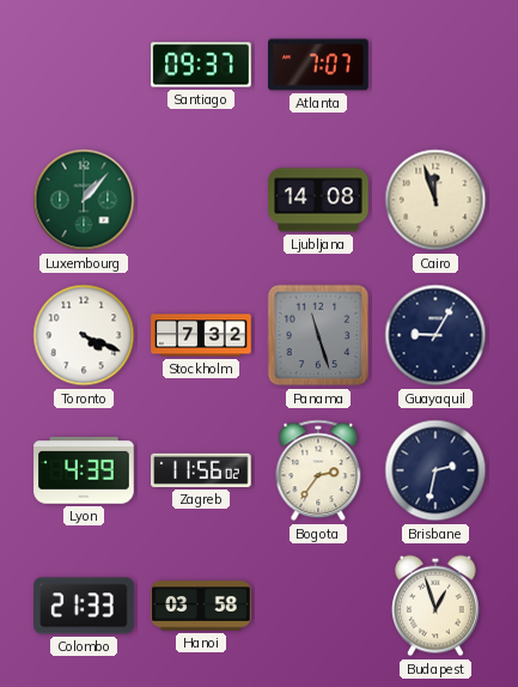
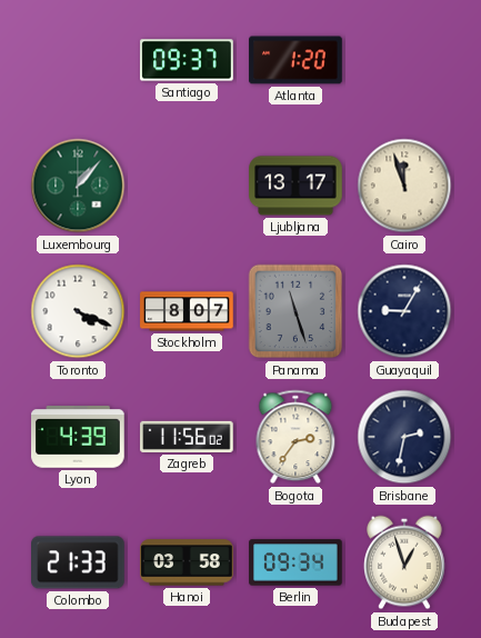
Atlanta: 7:07 -> 1:20
Ljubljana: 14:08 -> 13:17
Stockholm: 7:32 -> 8:07
Berlin: none -> 09:34
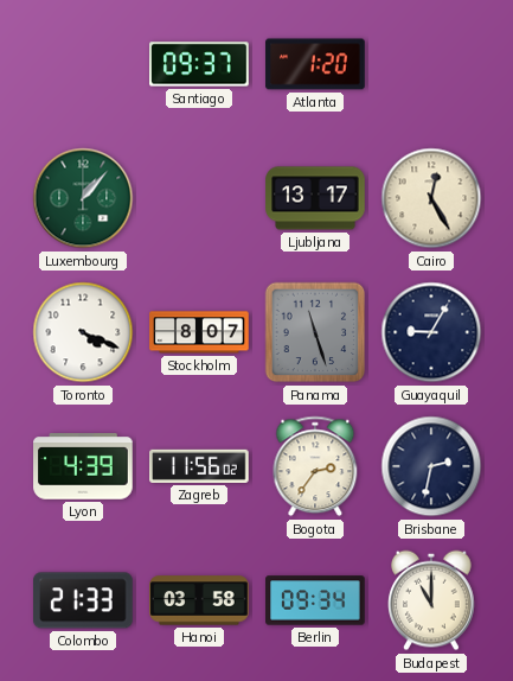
Cairo: 11:57 -> 12:25
Budapest: 12:57 -> 11:00
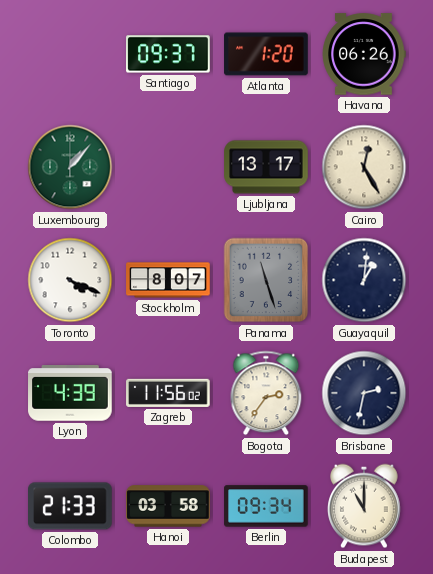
Havana: none -> 06:26
Guayaquil: 9:05 -> 1:01
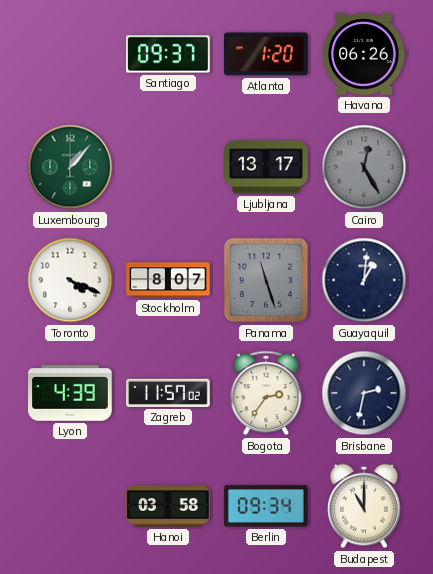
Cairo dial: cream -> grey
Zagreb: 11:56 -> 11:57
Colombo: 21:33 -> none
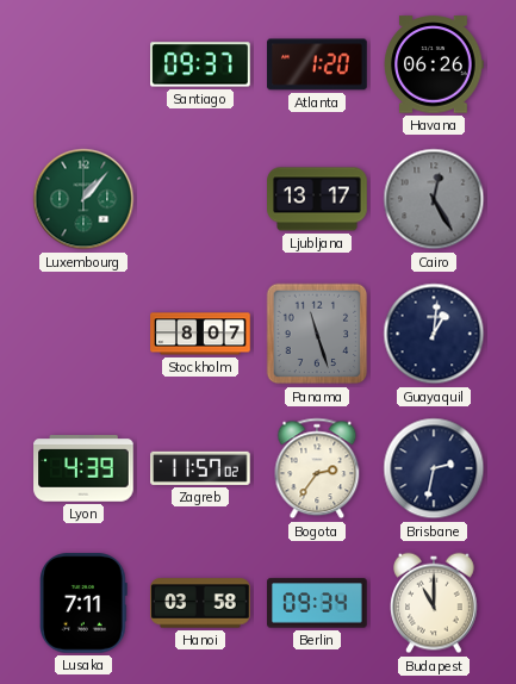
Toronto: 4:19 -> none
Lusaka: none -> 7:11
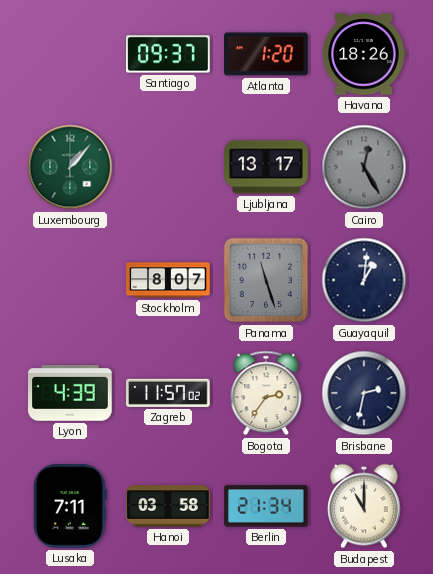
Havana: 06:26 -> 18:26
Berlin: 09:34 -> 21:34
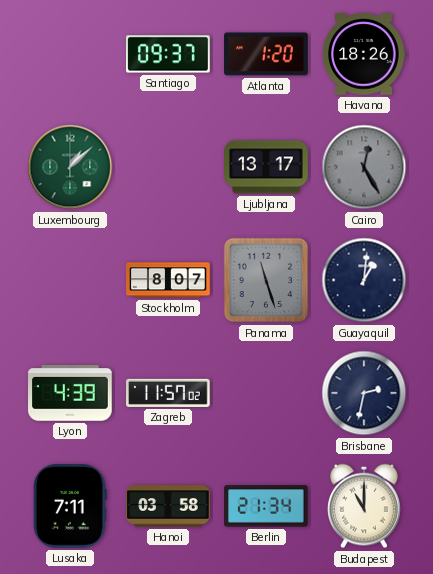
Luxembourg: 1:07 -> 1:08
Bogota: 2:36 -> none
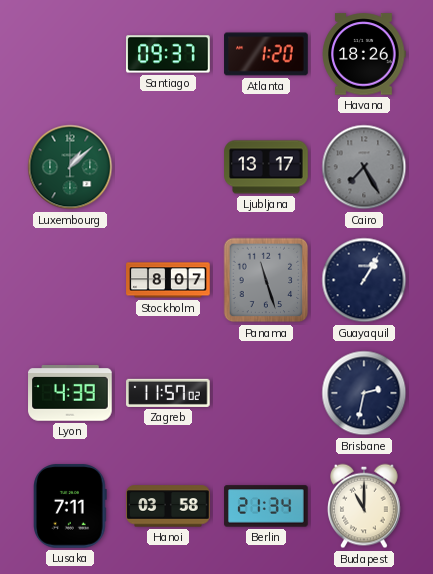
Cairo: 12:25 -> 7:25
Guayaquil: 1:01 -> 1:05
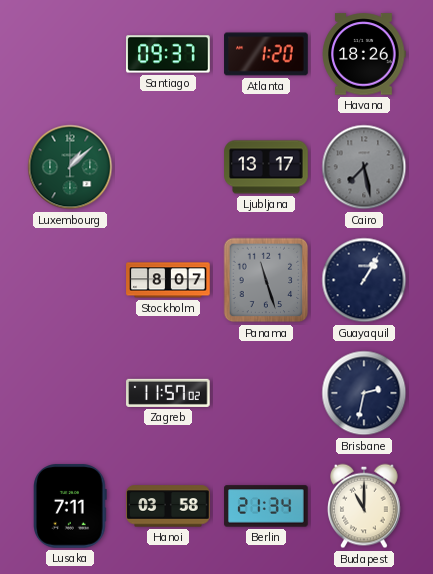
Cairo: 7:25 -> 7:28
Lyon: 4:39 -> none
